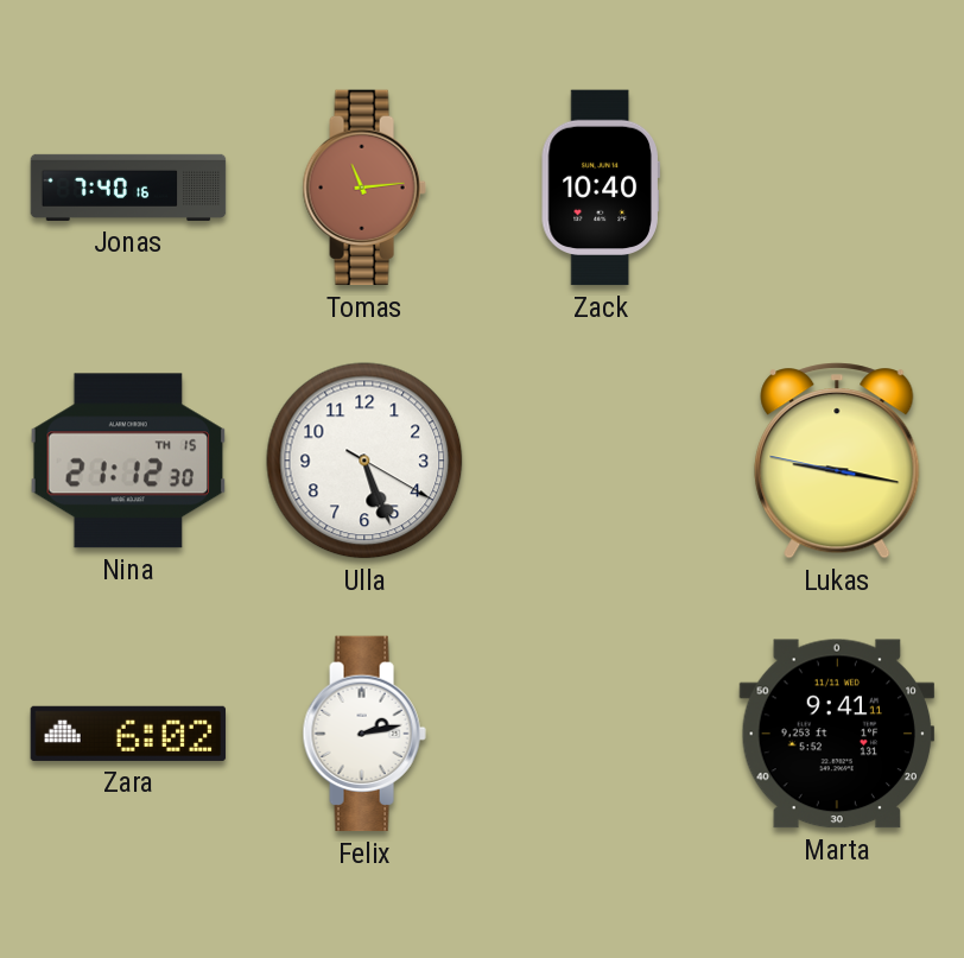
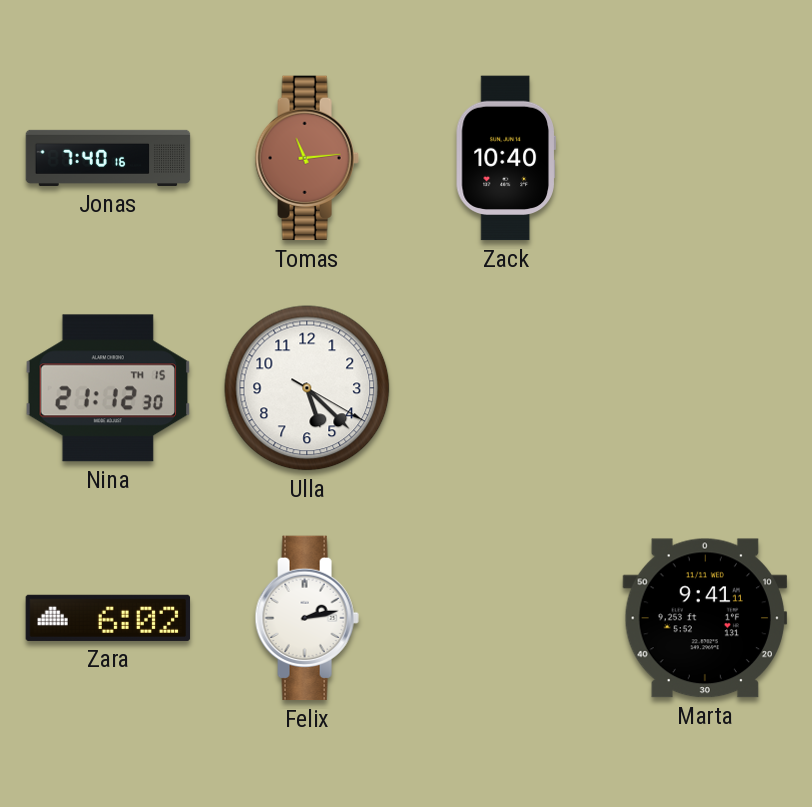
Ulla: 5:26 -> 5:22
Lukas: 9:16 -> none
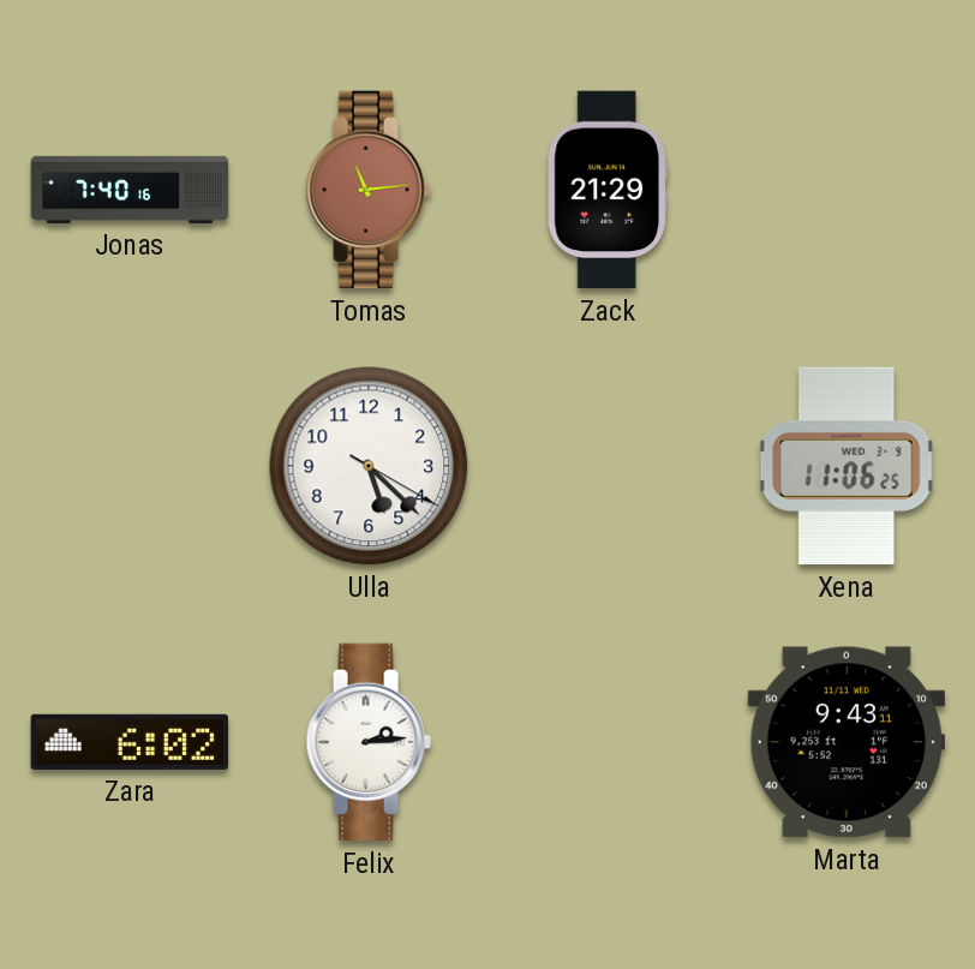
Zack: 10:40 -> 21:29
Nina: 21:12 -> none
Xena: none -> 11:06
Felix: 2:13 -> 2:14
Marta: 9:41 -> 9:43
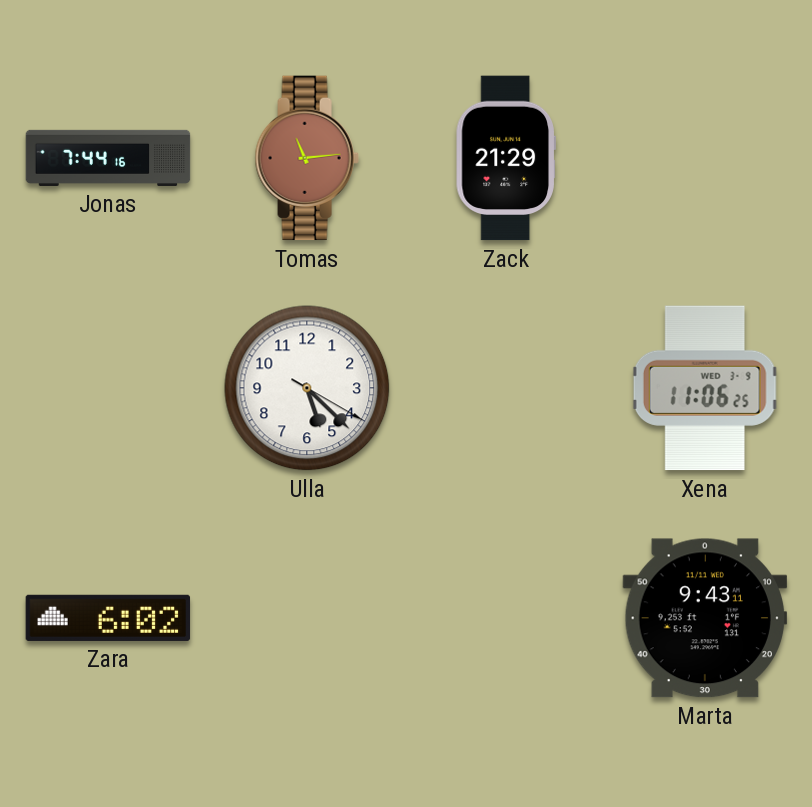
Jonas: 7:40 -> 7:44
Felix: 2:14 -> none
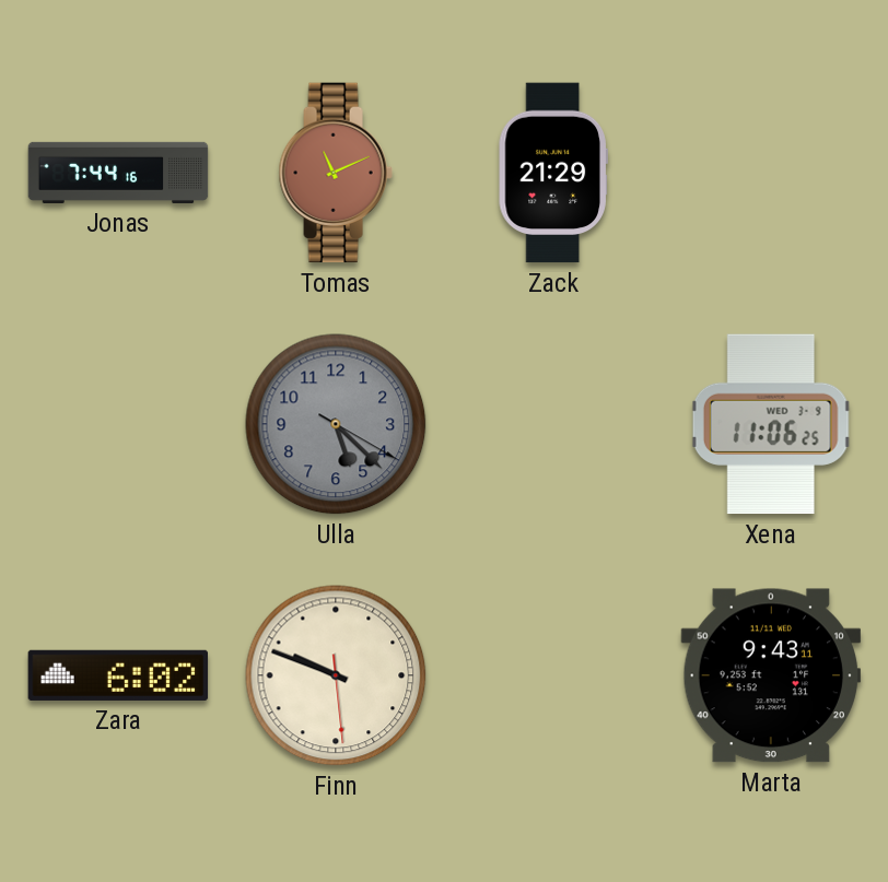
Tomas: 11:14 -> 11:11
Ulla dial: white -> grey
Finn: none -> 9:48
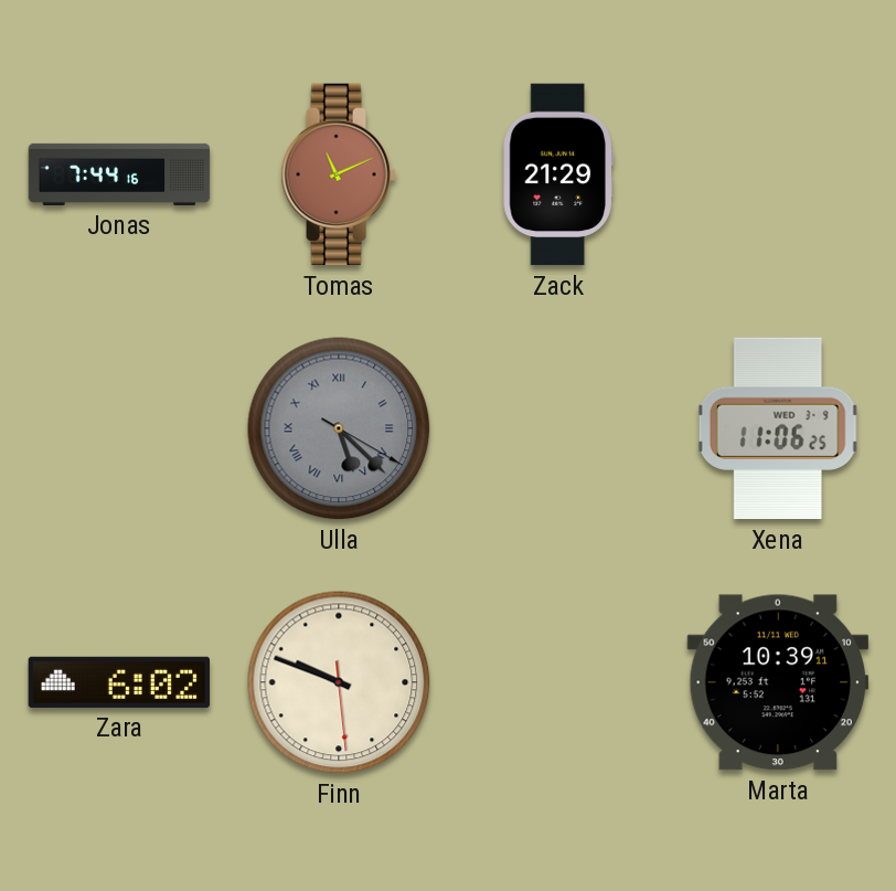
Ulla numerals: Arabic -> Roman
Marta: 9:43 -> 10:39
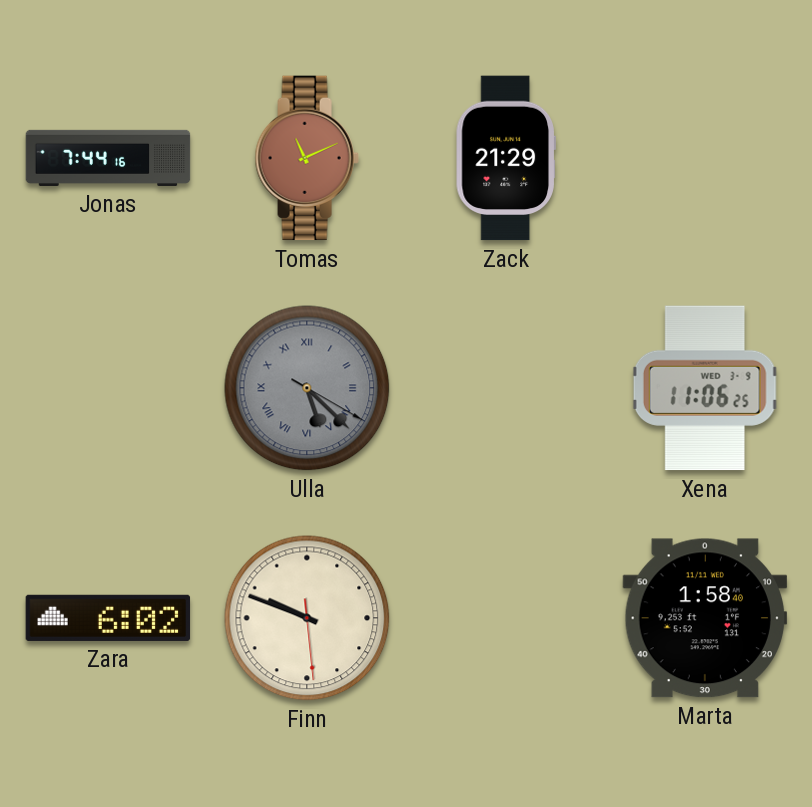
Marta: 10:39 -> 1:58
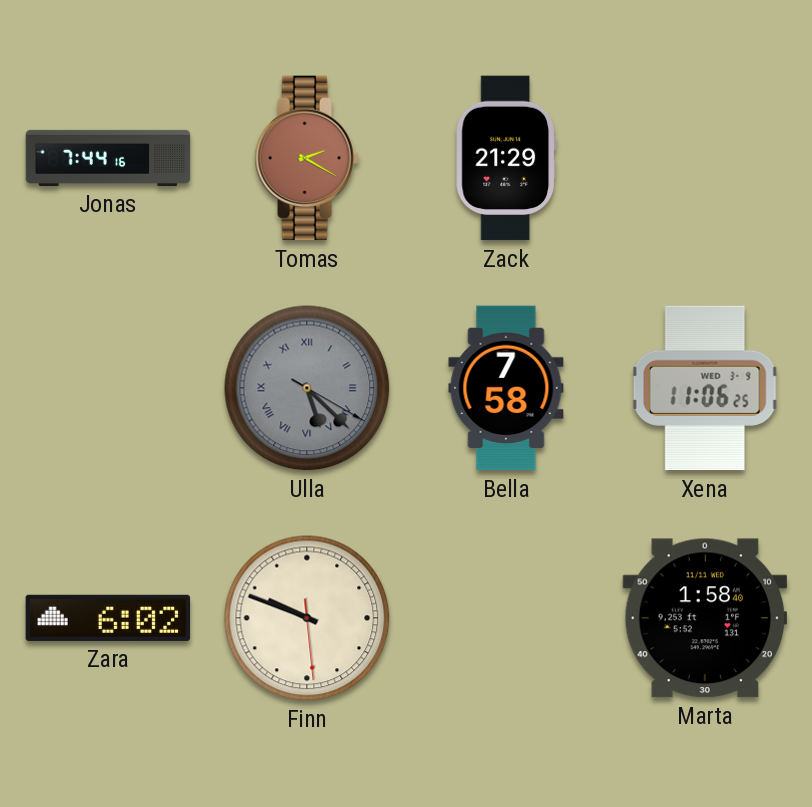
Tomas: 11:11 -> 2:20
Bella: none -> 7:58
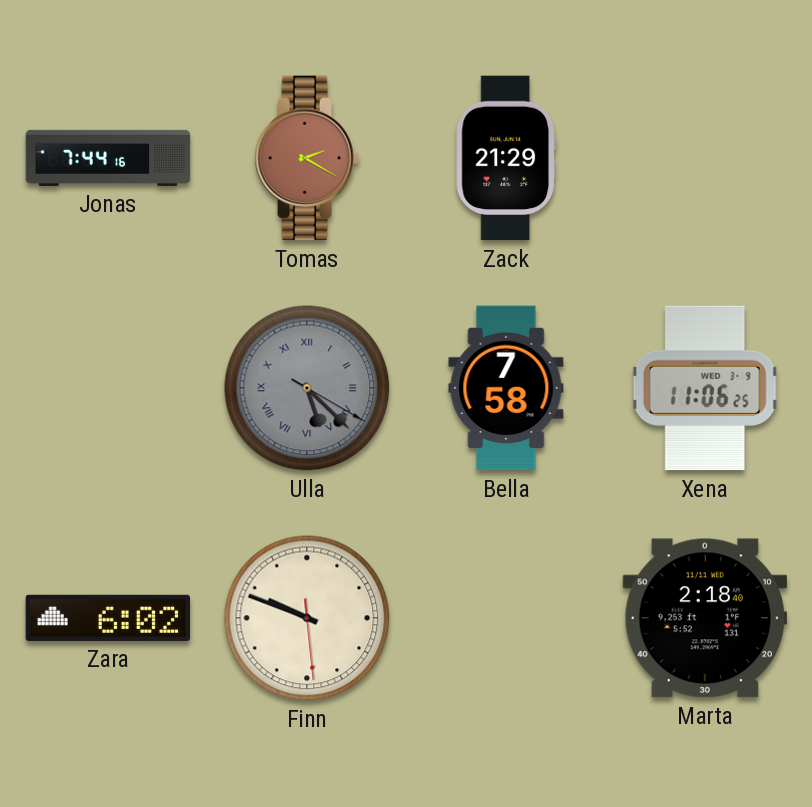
Marta: 1:58 -> 2:18
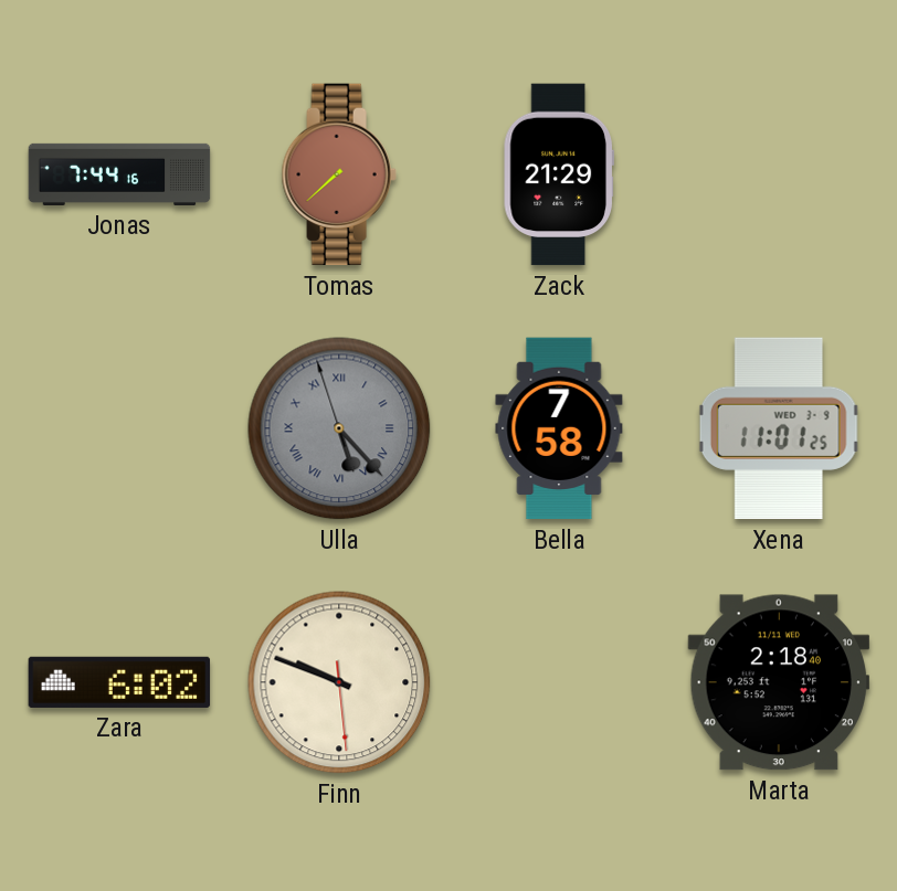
Tomas: 2:20 -> 7:38
Ulla: 5:22:20 -> 5:22:57
Xena: 11:06 -> 11:01
